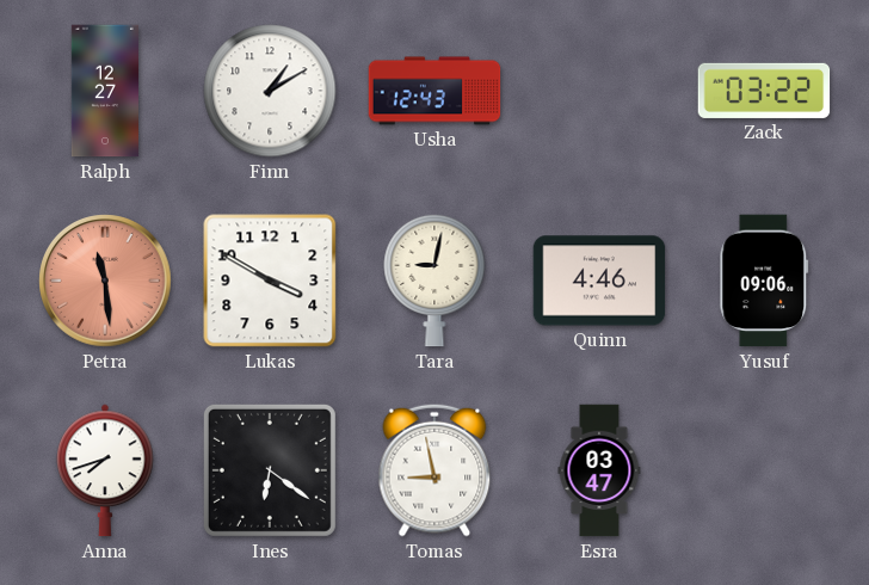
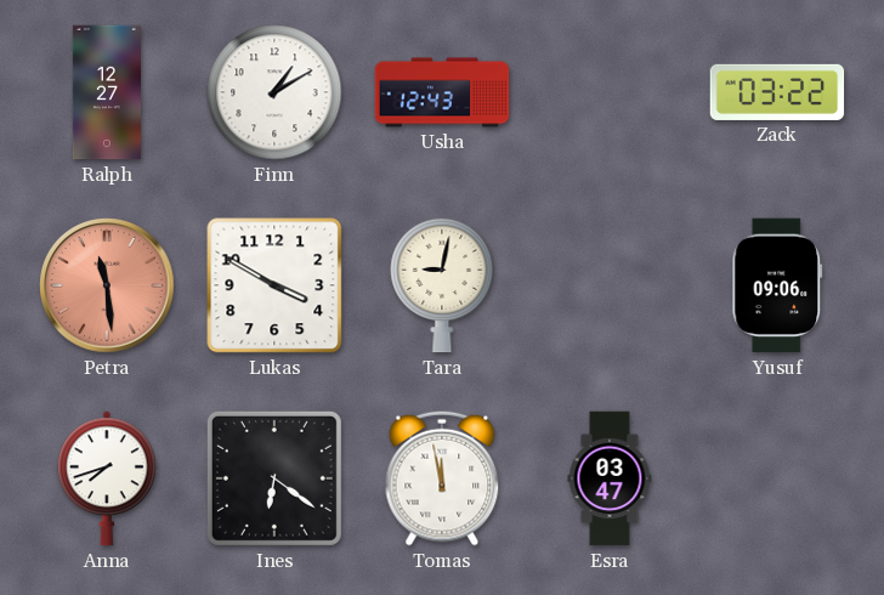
Quinn: 4:46 -> none
Tomas: 8:58 -> 11:58
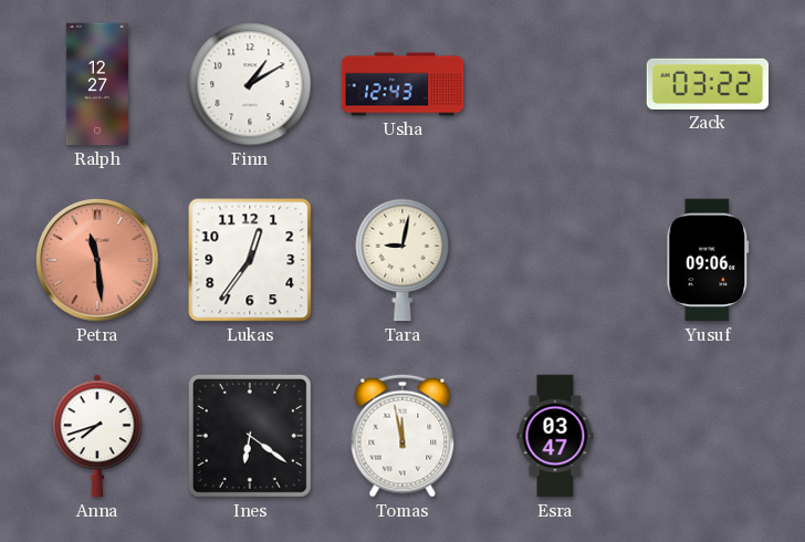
Lukas: 3:50 -> 12:36
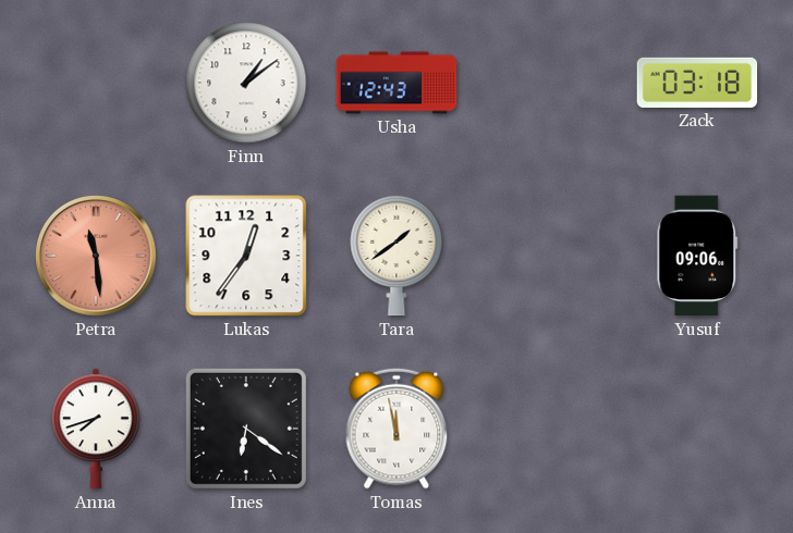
Ralph: 12:27 -> none
Finn: 1:10 -> 1:09
Zack: 03:22 -> 03:18
Tara: 9:02 -> 1:39
Esra: 03:47 -> none
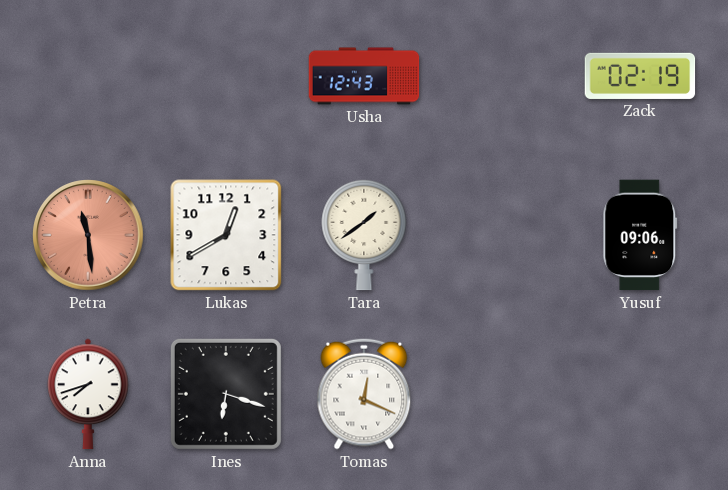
Finn: 1:09 -> none
Zack: 03:18 -> 02:19
Lukas: 12:36 -> 12:40
Ines: 6:21 -> 6:18
Tomas: 11:58 -> 12:19
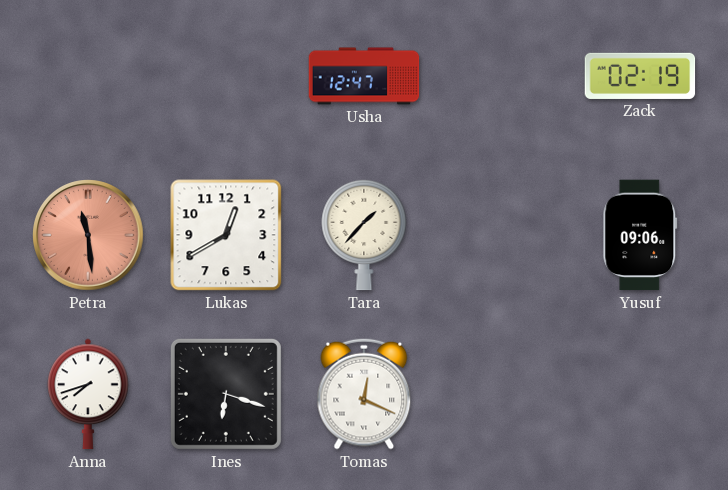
Usha: 12:43 -> 12:47
Tara: 1:39 -> 1:37
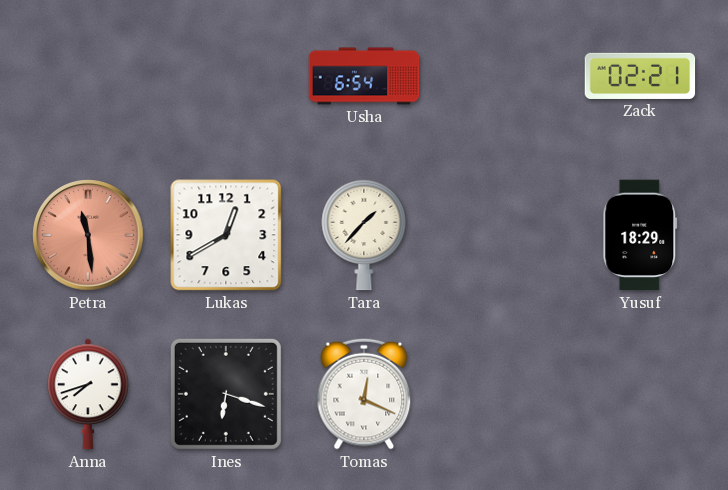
Usha: 12:47 -> 6:54
Zack: 02:19 -> 02:21
Yusuf: 09:06 -> 18:29
